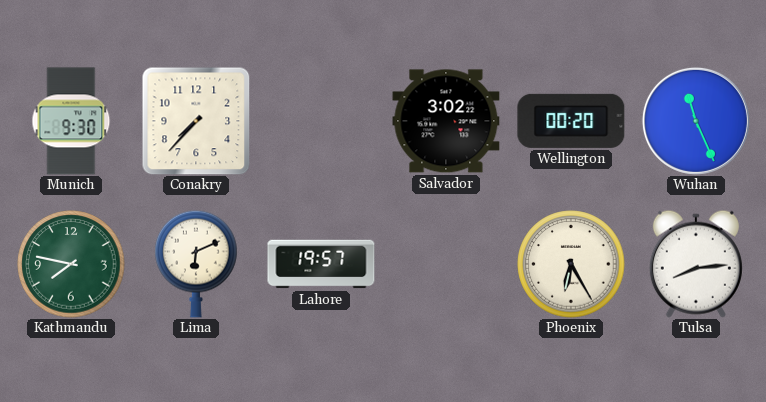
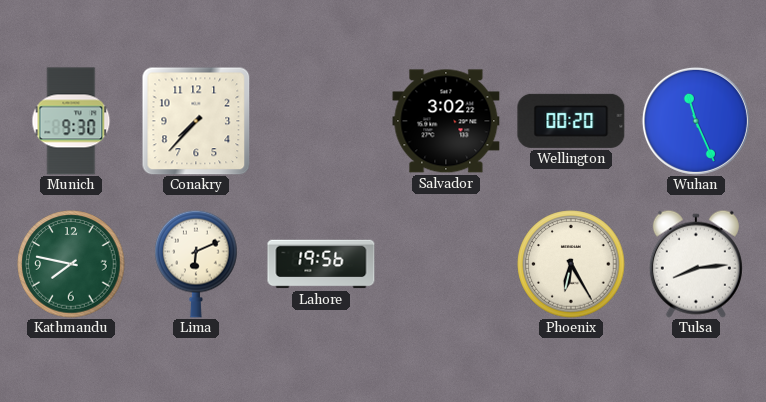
Lahore: 19:57 -> 19:56
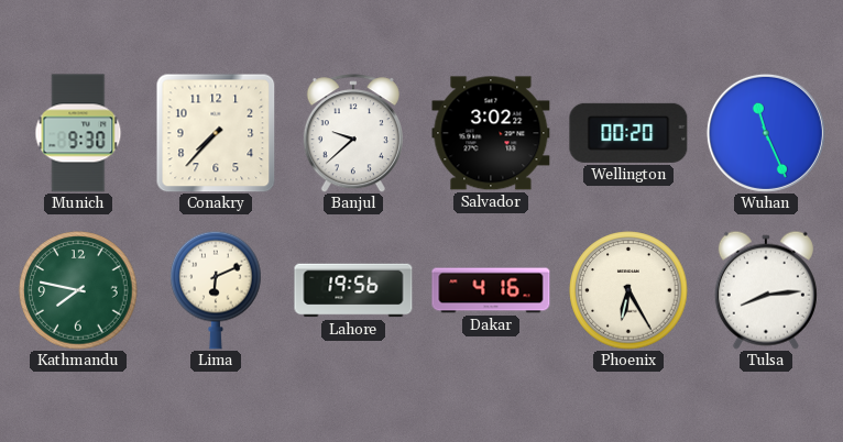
Banjul: none -> 9:38
Dakar: none -> 4:16
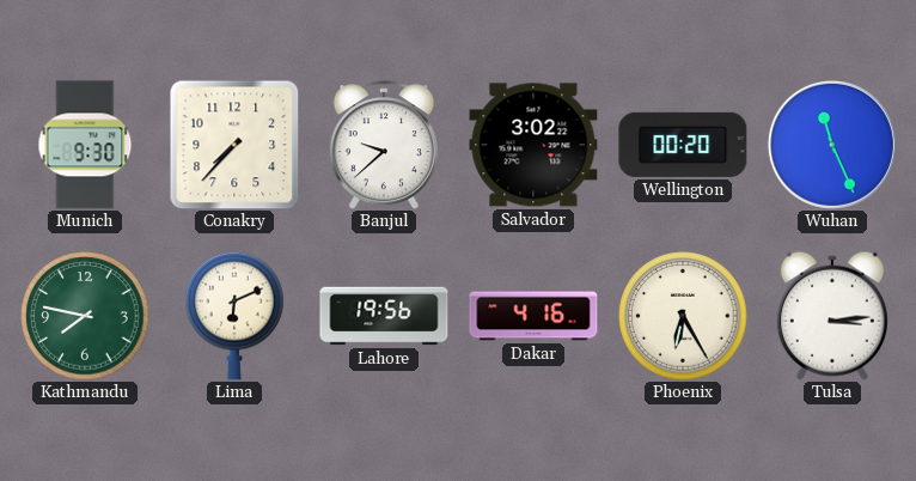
Tulsa: 8:14 -> 3:14
